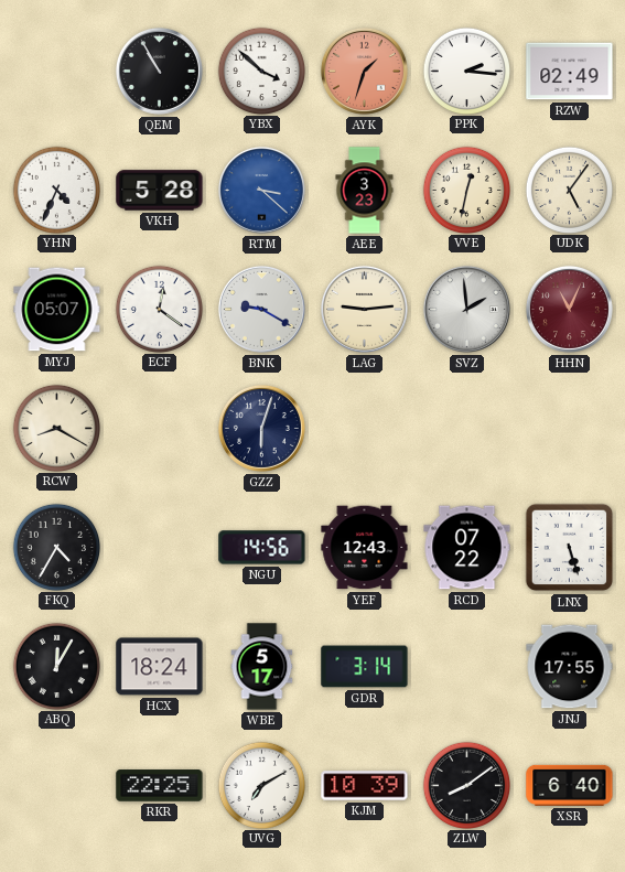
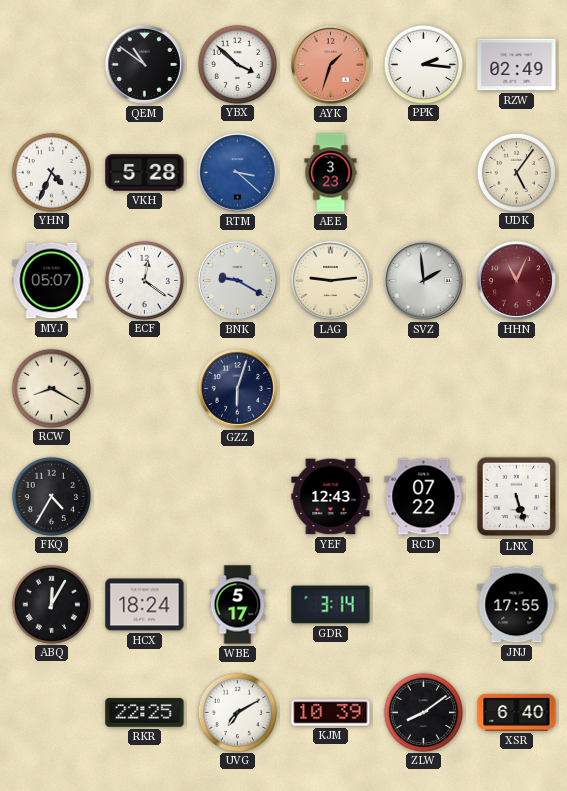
QEM: 10:55 -> 10:51
VVE: 12:32 -> none
NGU: 14:56 -> none
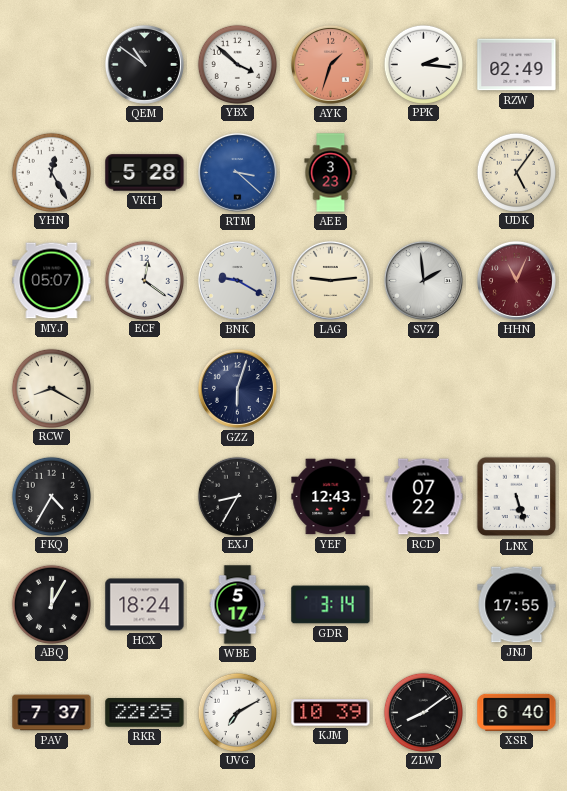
YHN: 4:34 -> 12:25
EXJ: none -> 8:35
PAV: none -> 7:37
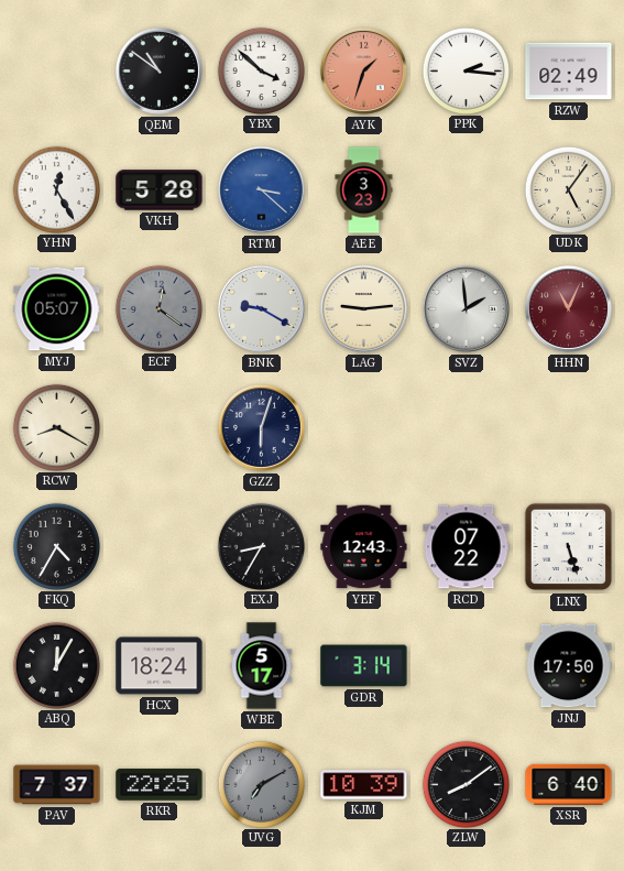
ECF dial: white -> grey
JNJ: 17:55 -> 17:50
UVG dial: white -> grey
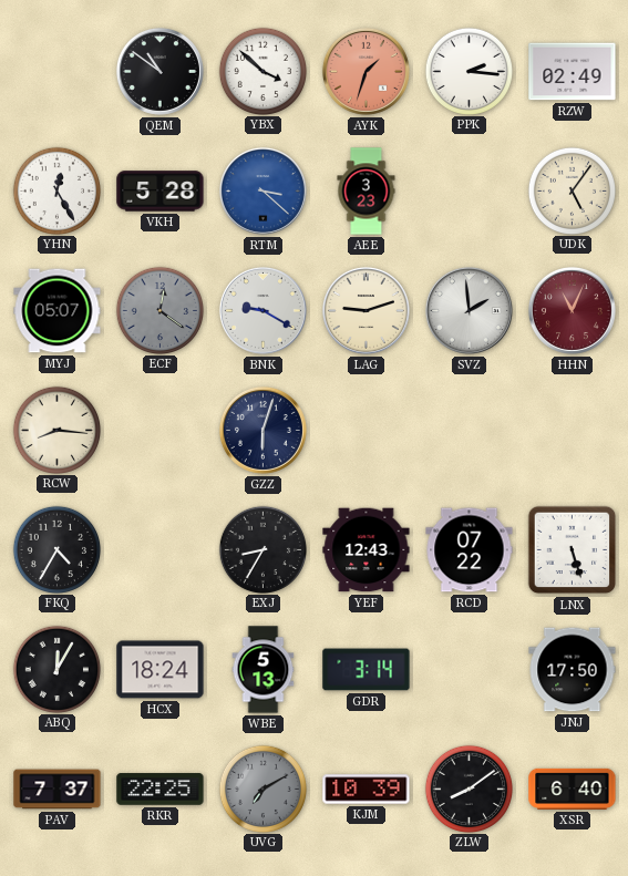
LAG: 9:14 -> 9:12
RCW: 8:20 -> 8:16
WBE: 5:17 -> 5:13
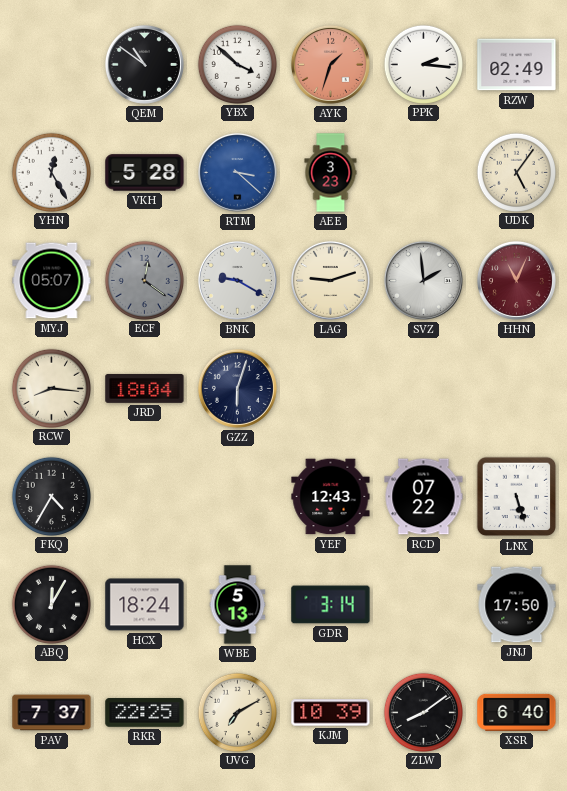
JRD: none -> 18:04
EXJ: 8:35 -> none
UVG dial: grey -> cream
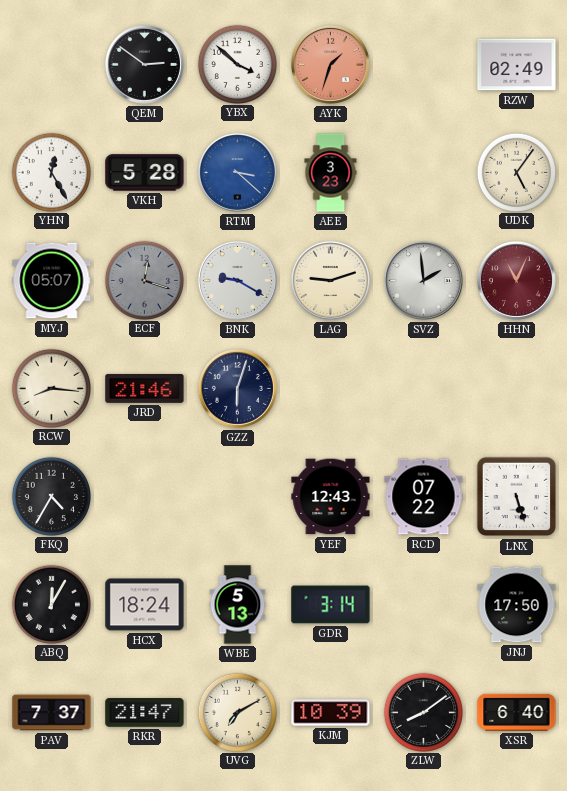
QEM: 10:51 -> 2:51
PPK: 2:16 -> none
ECF: 12:21 -> 12:18
JRD: 18:04 -> 21:46
RKR: 22:25 -> 21:47
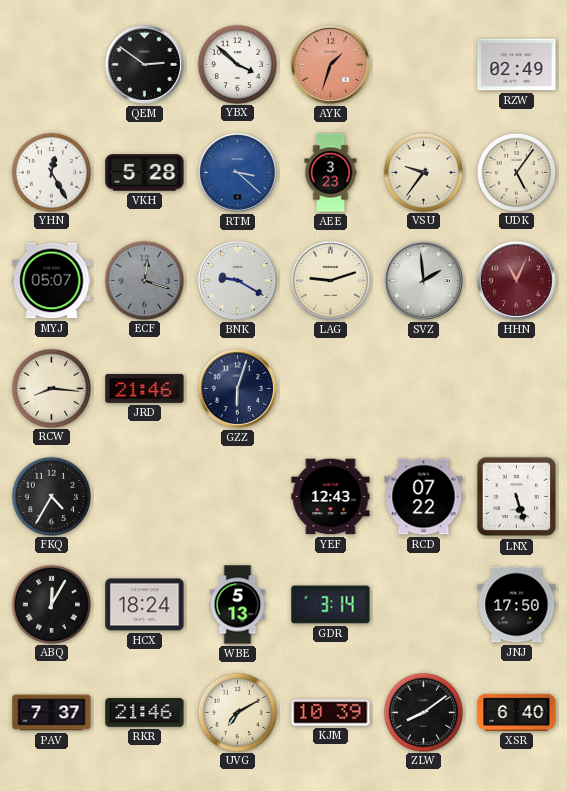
VSU: none -> 9:36
RKR: 21:47 -> 21:46
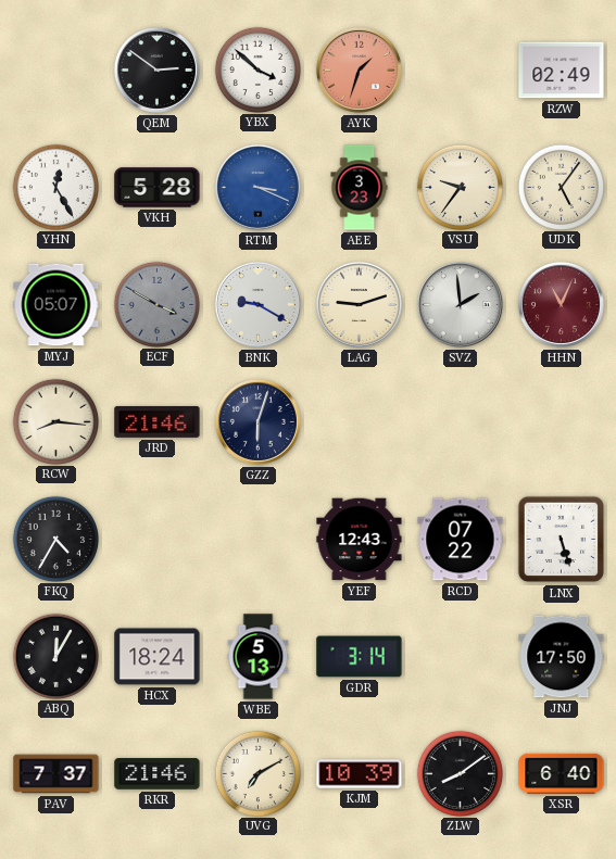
RTM: 3:22 -> 3:19
ECF: 12:18 -> 3:50
